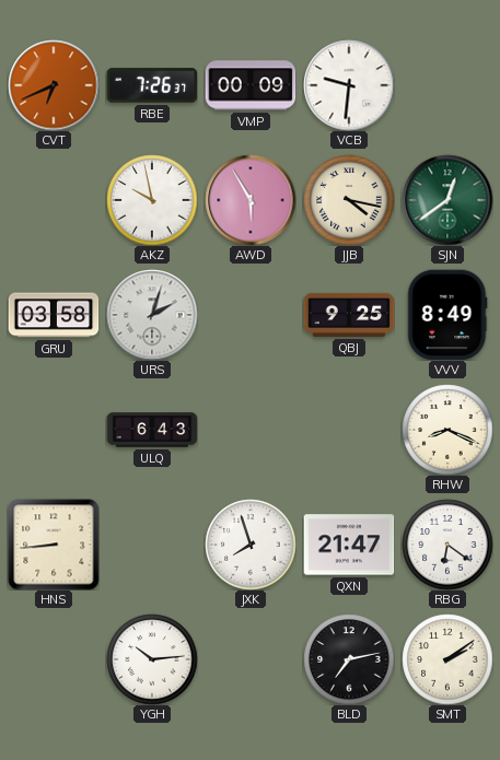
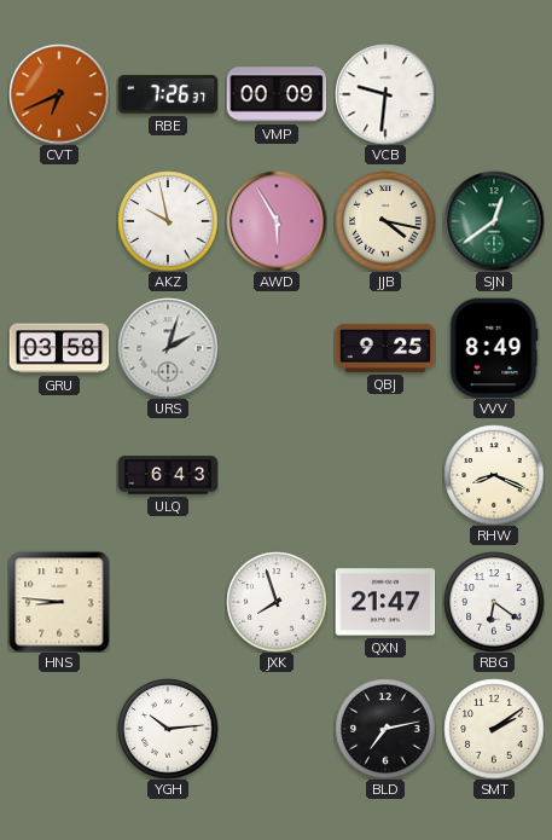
HNS: 8:44 -> 8:46
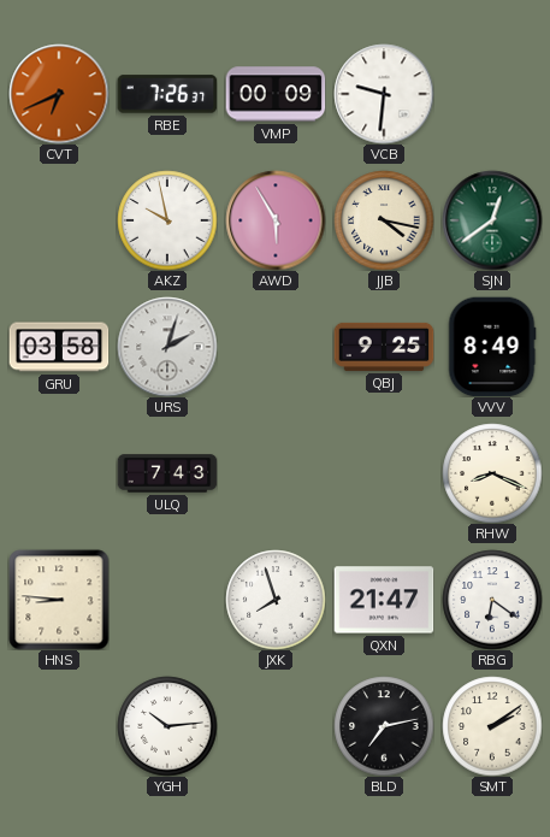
ULQ: 6:43 -> 7:43
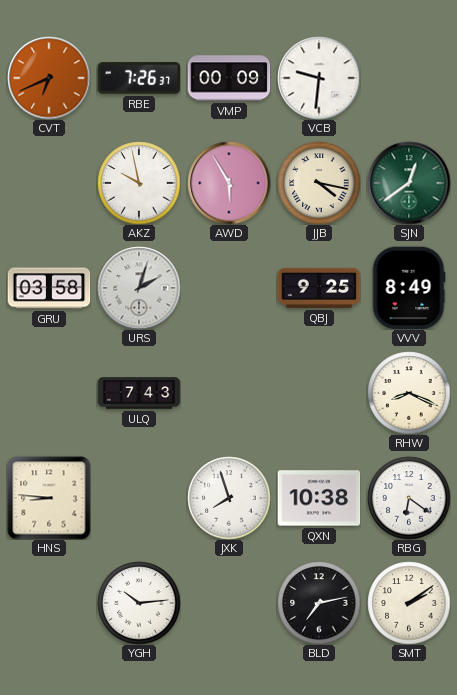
QXN: 21:47 -> 10:38
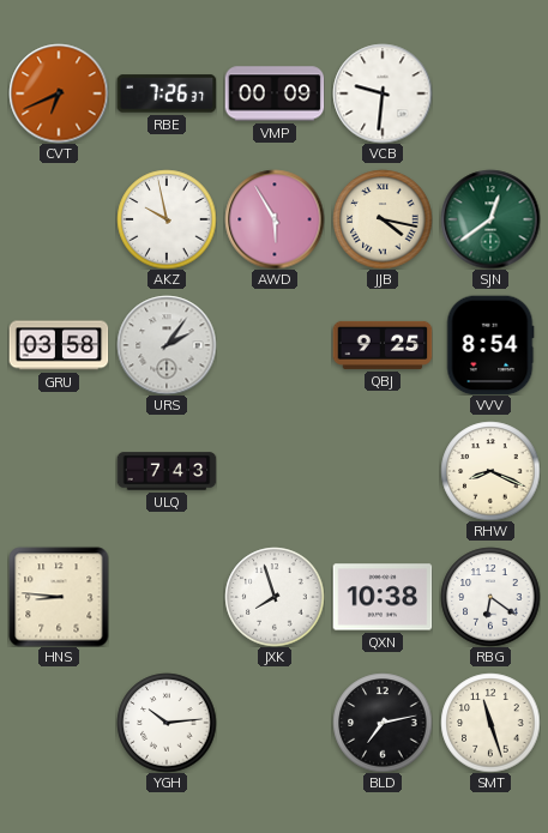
URS: 2:03 -> 2:06
VVV: 8:49 -> 8:54
SMT: 2:09 -> 11:27
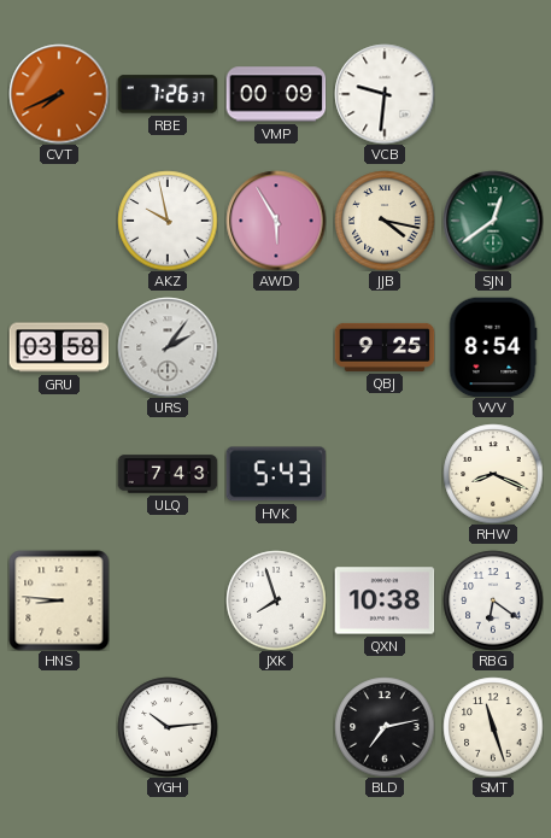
CVT: 6:41 -> 7:41
HVK: none -> 5:43
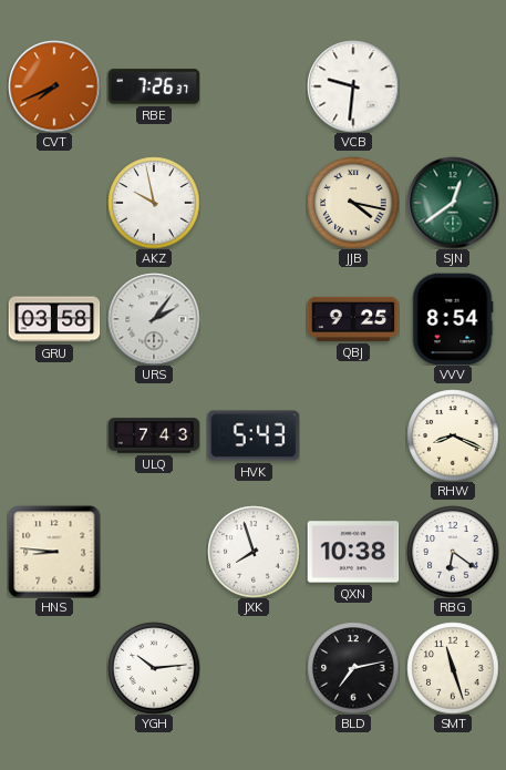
VMP: 00:09 -> none
AWD: 5:55 -> none
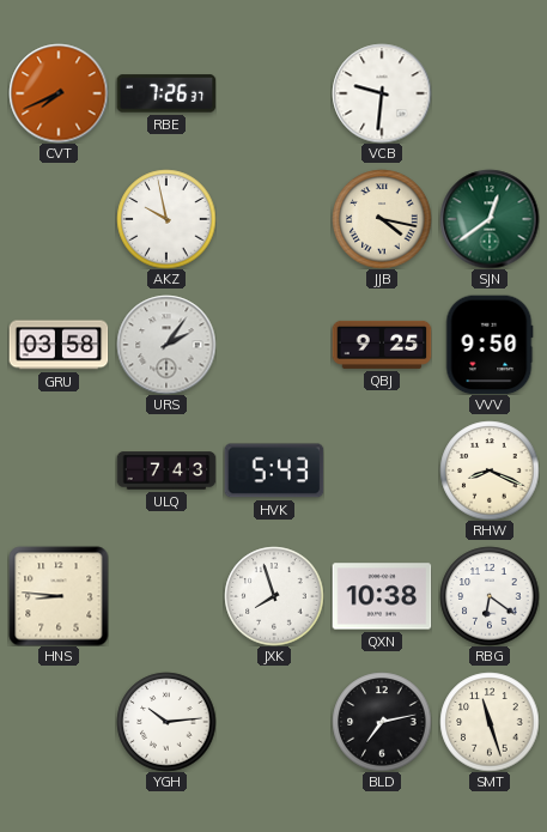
VVV: 8:54 -> 9:50
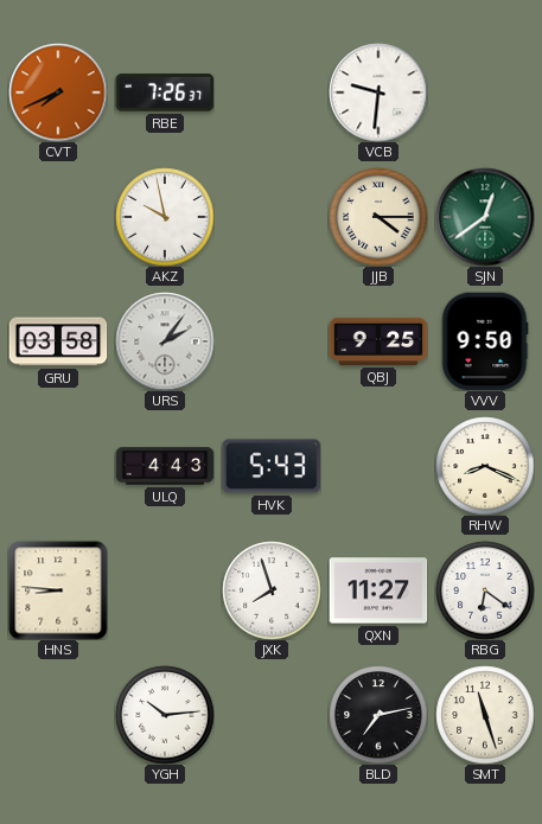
JJB: 4:17 -> 4:15
ULQ: 7:43 -> 4:43
QXN: 10:38 -> 11:27
